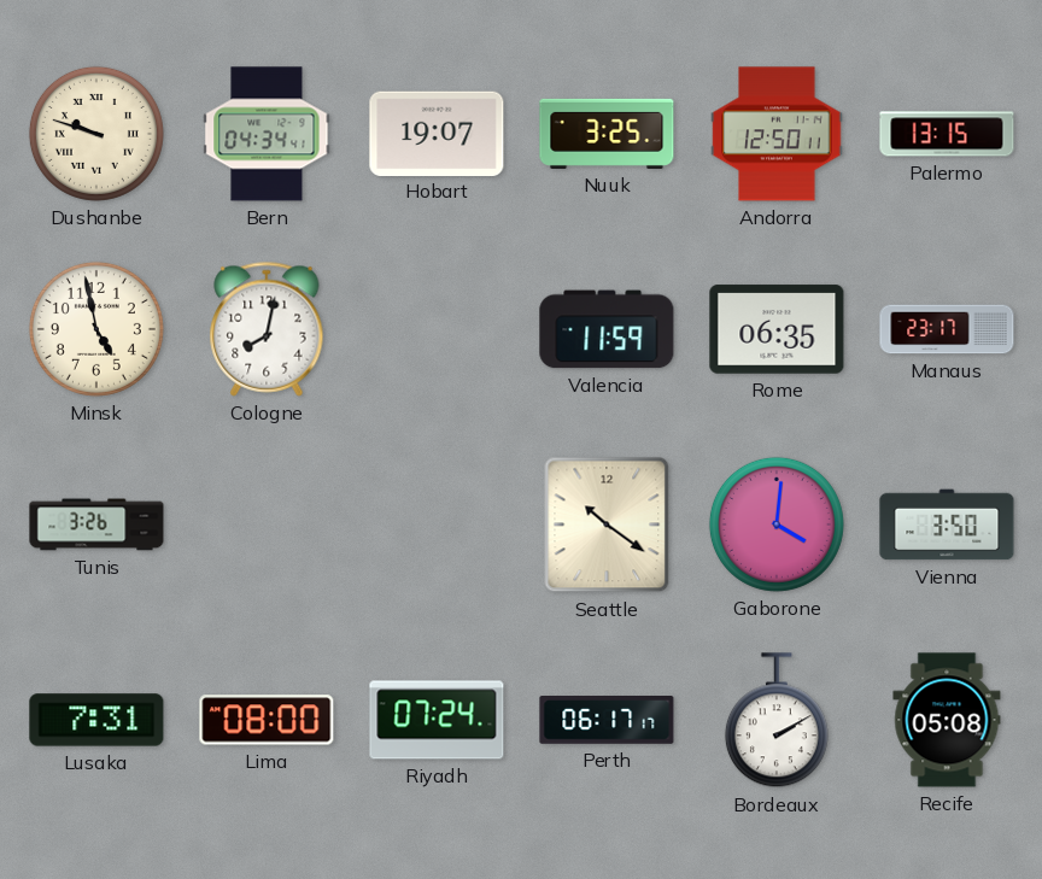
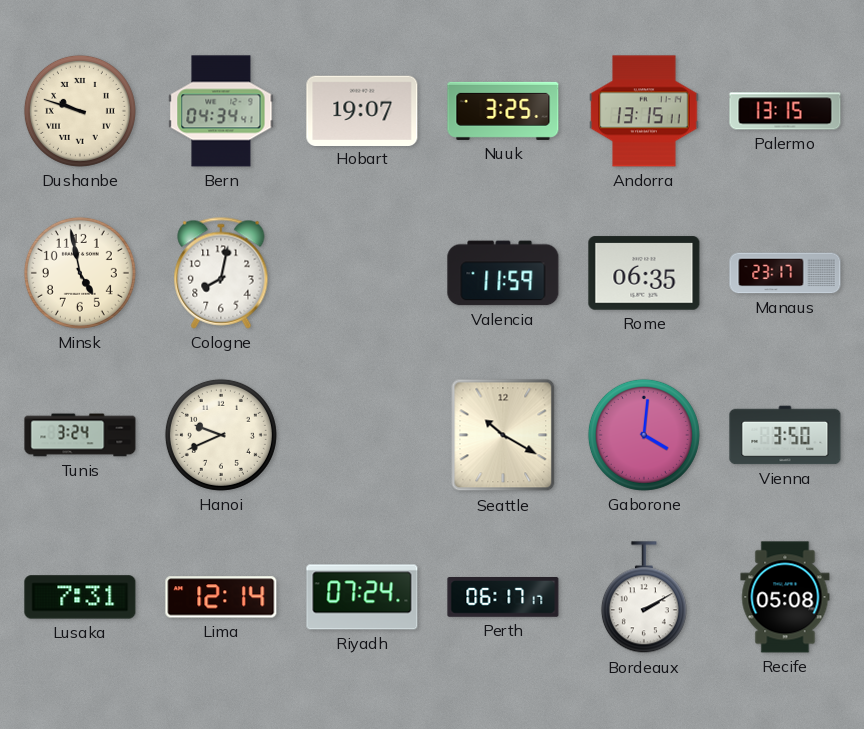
Andorra: 12:50 -> 13:15
Tunis: 3:26 -> 3:24
Hanoi: none -> 9:41
Seattle: 10:21 -> 10:20
Lima: 08:00 -> 12:14
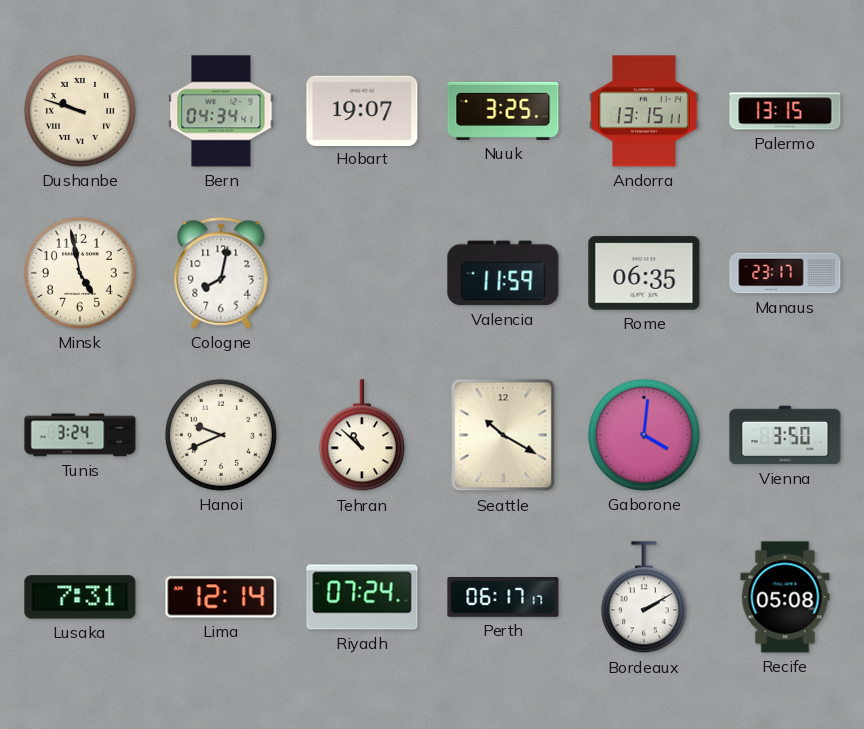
Tehran: none -> 10:52
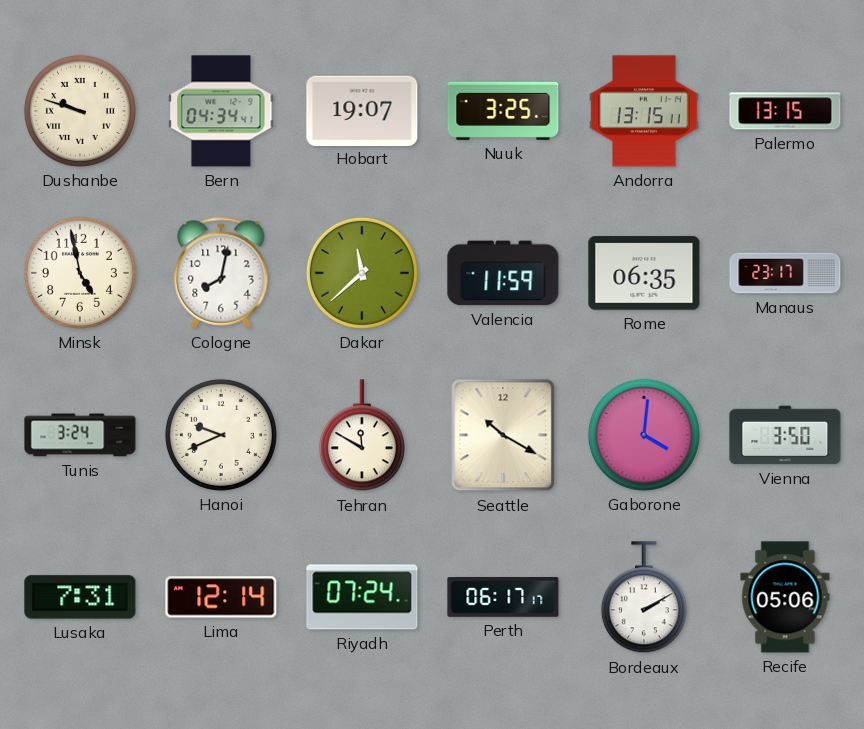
Dakar: none -> 11:38
Tehran: 10:52 -> 11:50
Recife: 05:08 -> 05:06
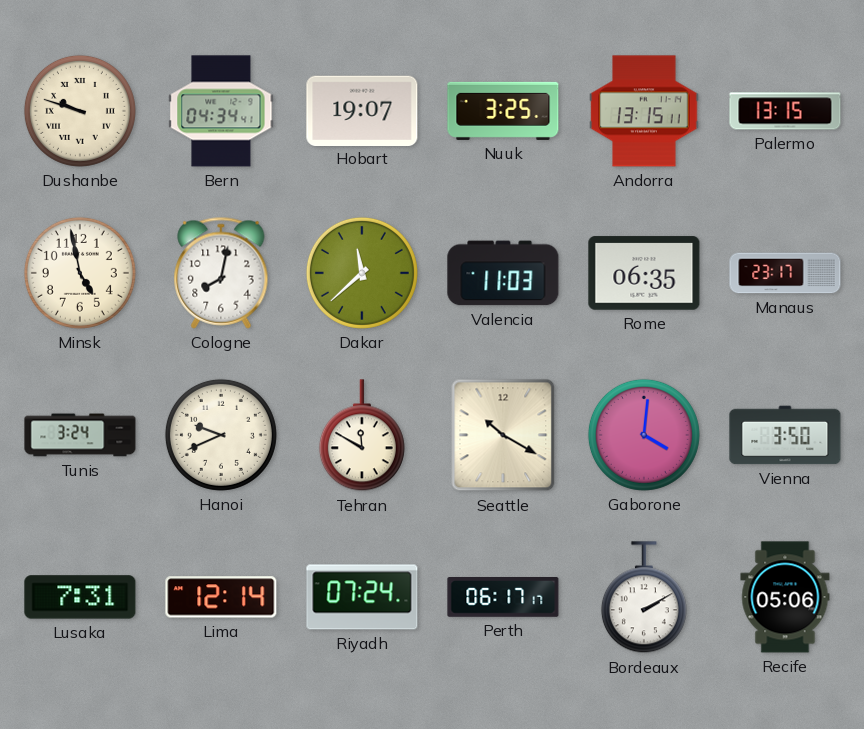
Valencia: 11:59 -> 11:03
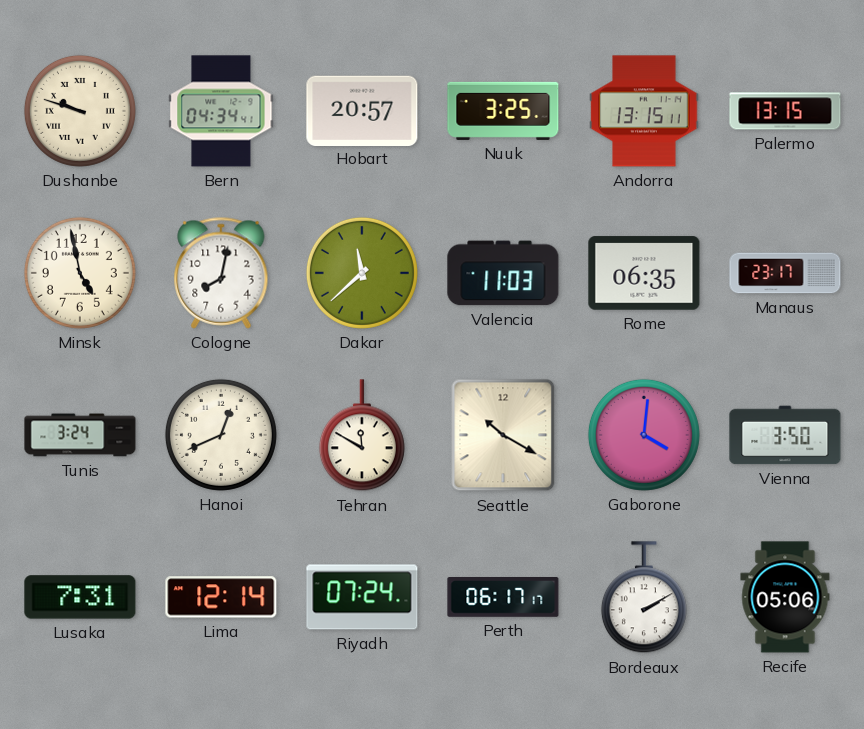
Hobart: 19:07 -> 20:57
Hanoi: 9:41 -> 12:41
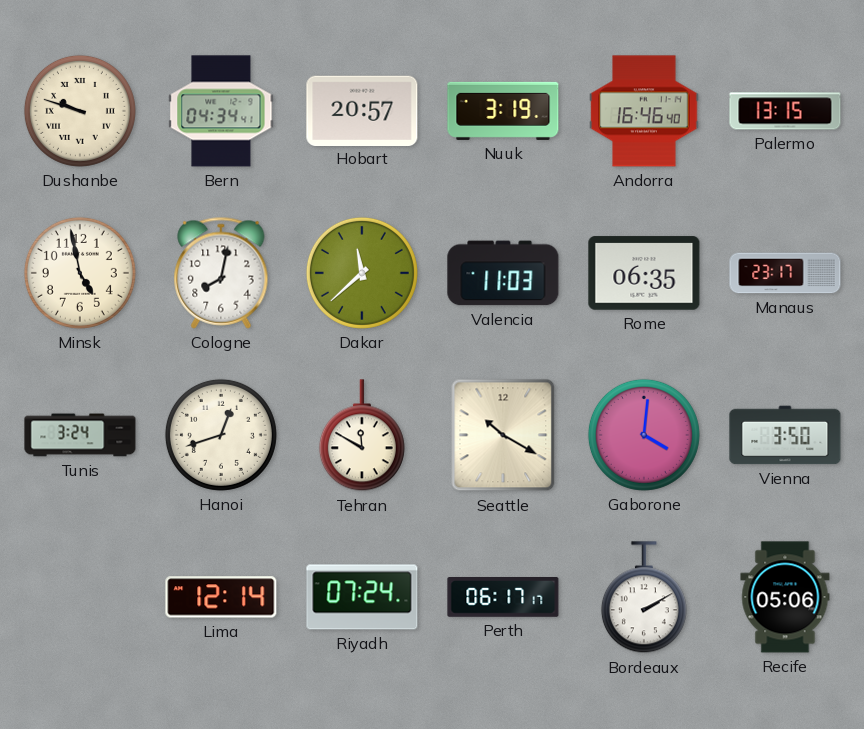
Nuuk: 3:25 -> 3:19
Andorra: 13:15 -> 16:46
Hanoi: 12:41 -> 12:42
Lusaka: 7:31 -> none
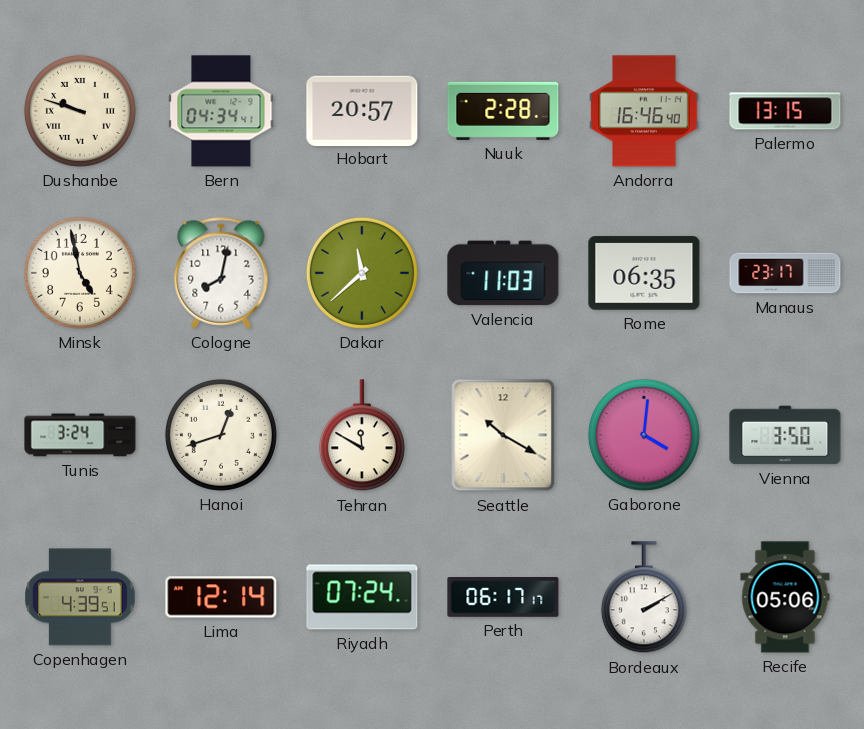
Nuuk: 3:19 -> 2:28
Copenhagen: none -> 4:39
